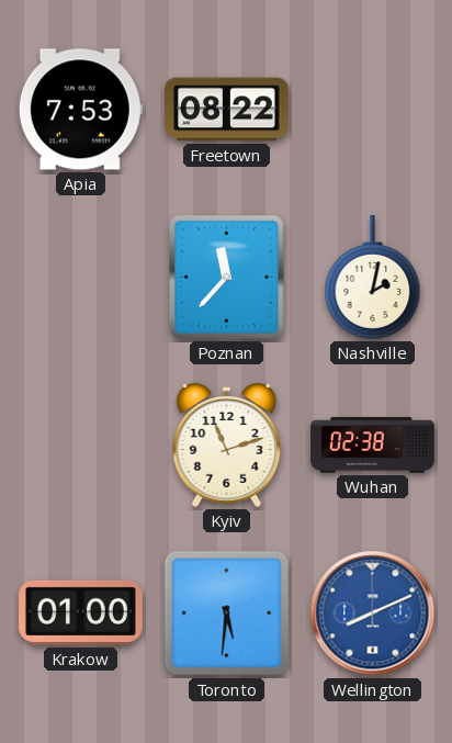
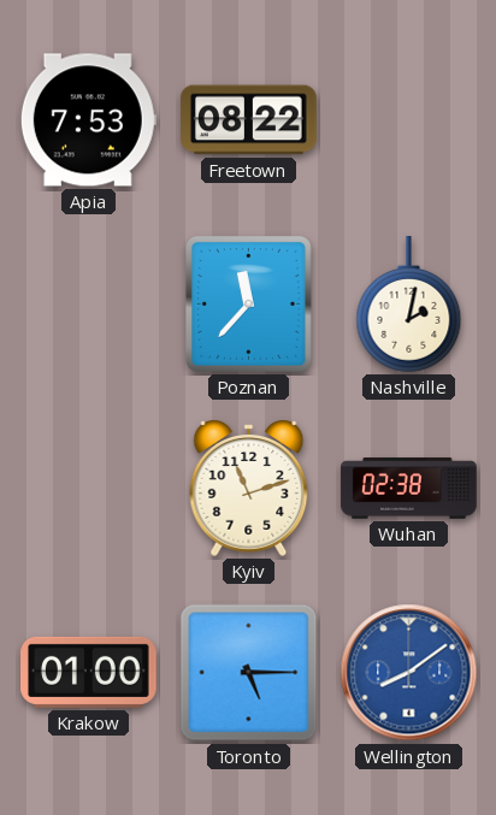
Toronto: 5:31 -> 5:15
Wellington: 8:11 -> 8:09
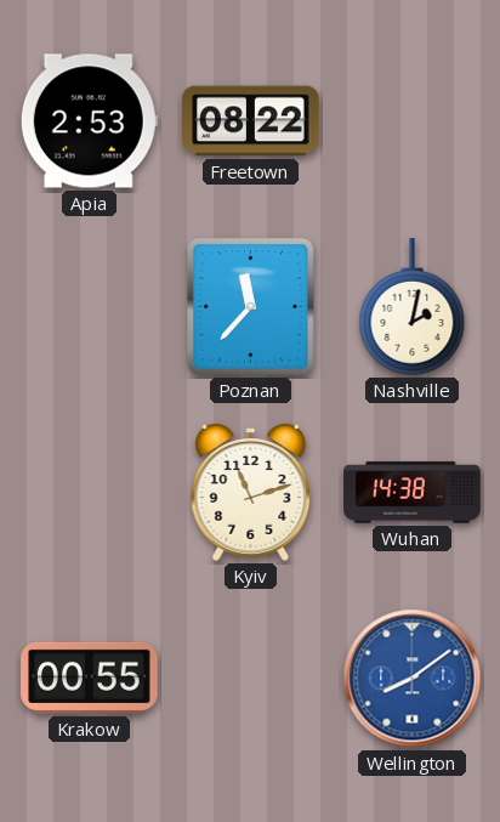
Apia: 7:53 -> 2:53
Wuhan: 02:38 -> 14:38
Krakow: 01:00 -> 00:55
Toronto: 5:15 -> none
